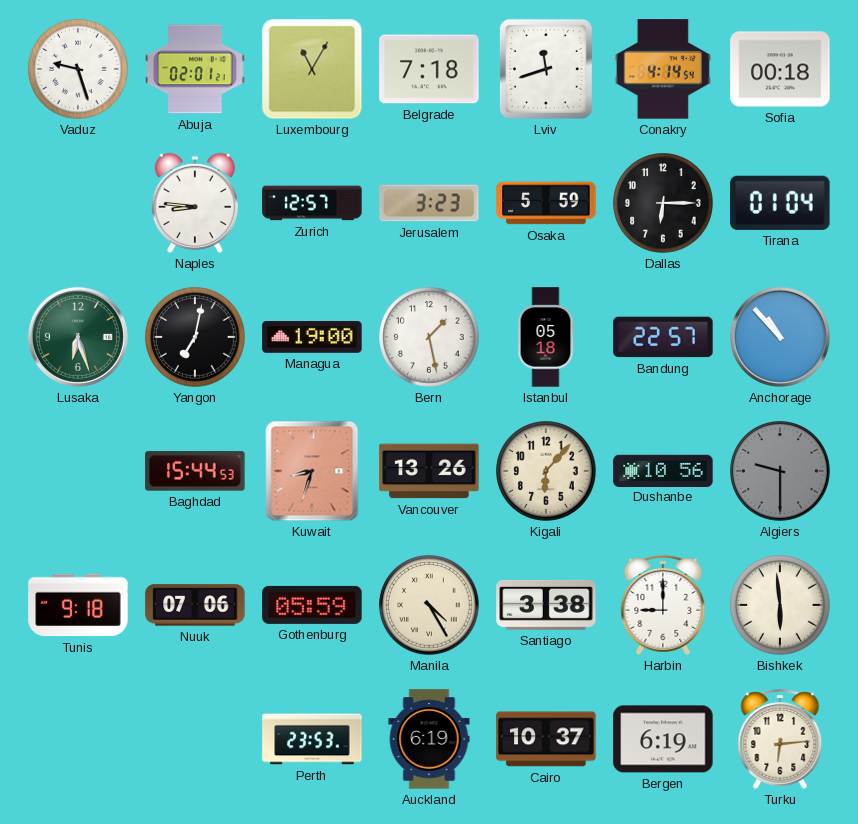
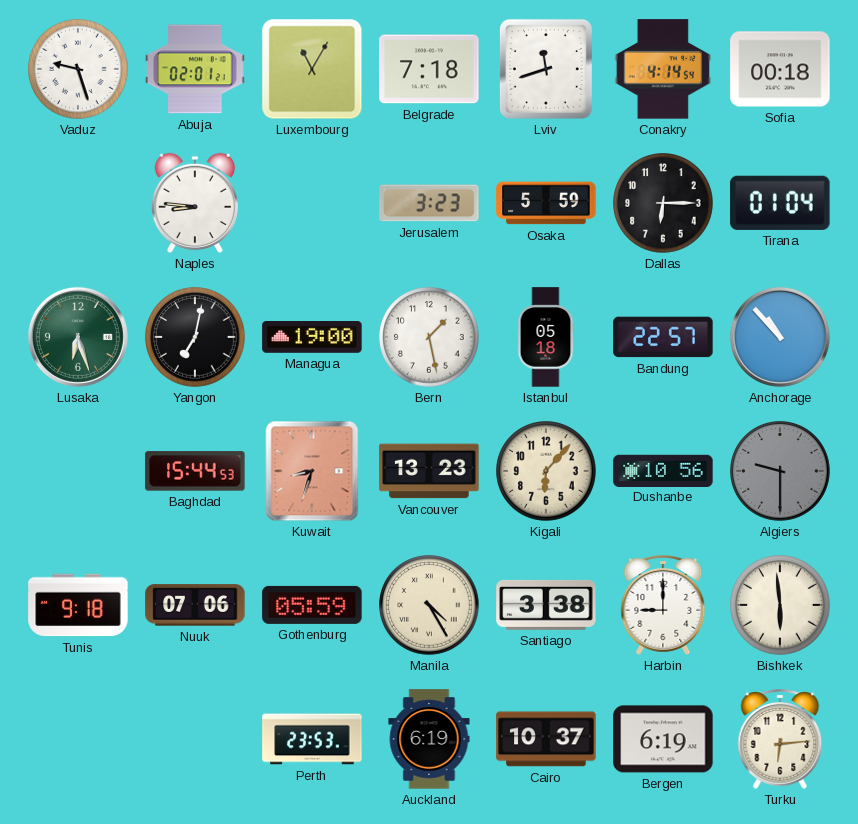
Zurich: 12:57 -> none
Vancouver: 13:26 -> 13:23
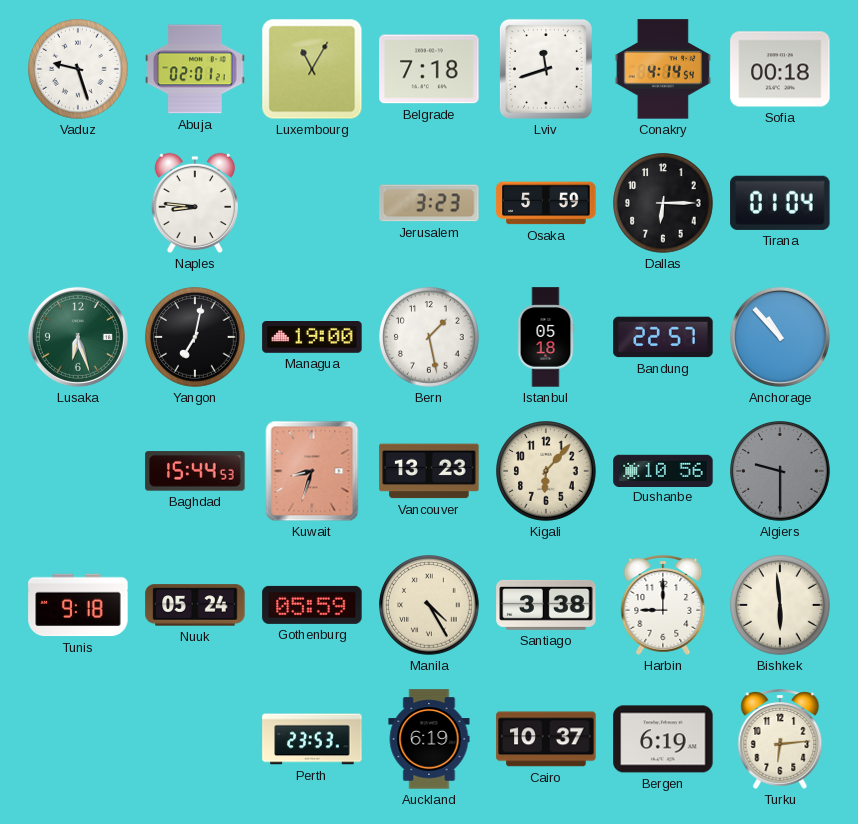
Nuuk: 07:06 -> 05:24
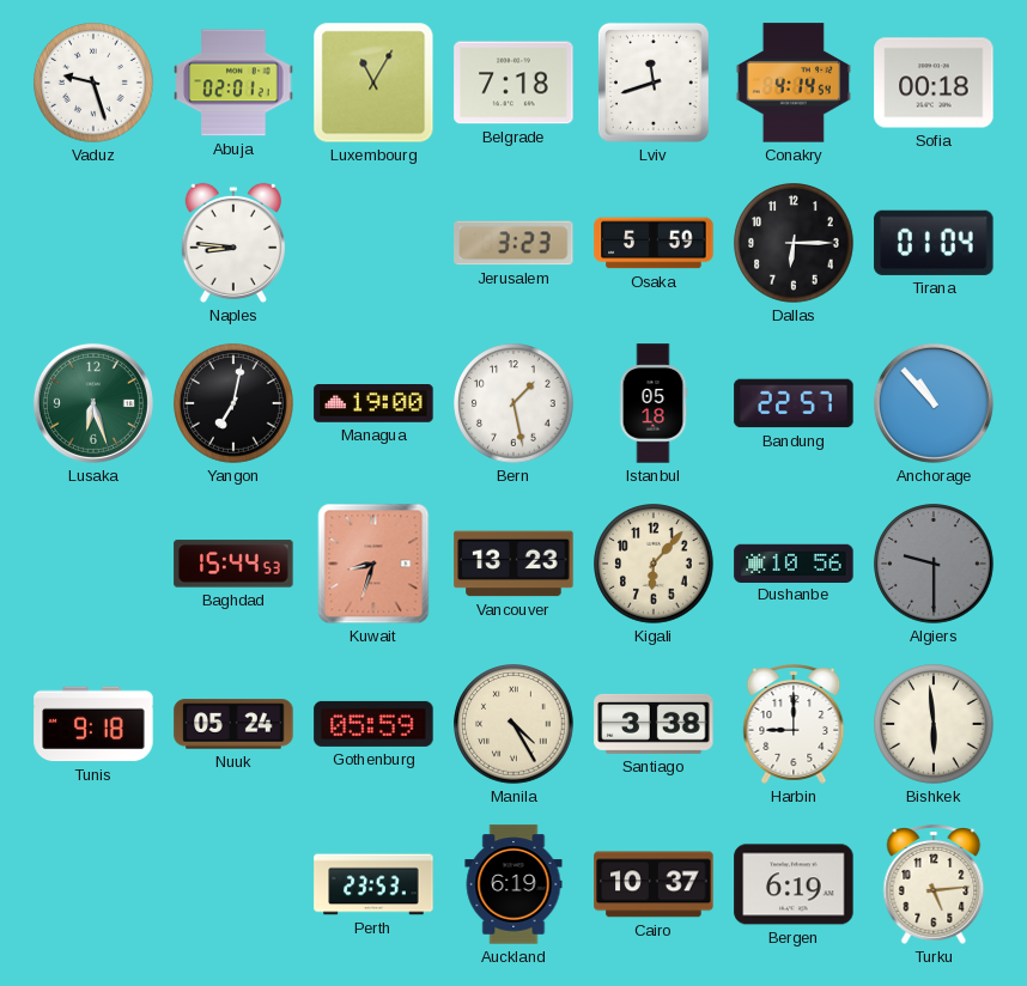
Turku: 6:14 -> 5:14
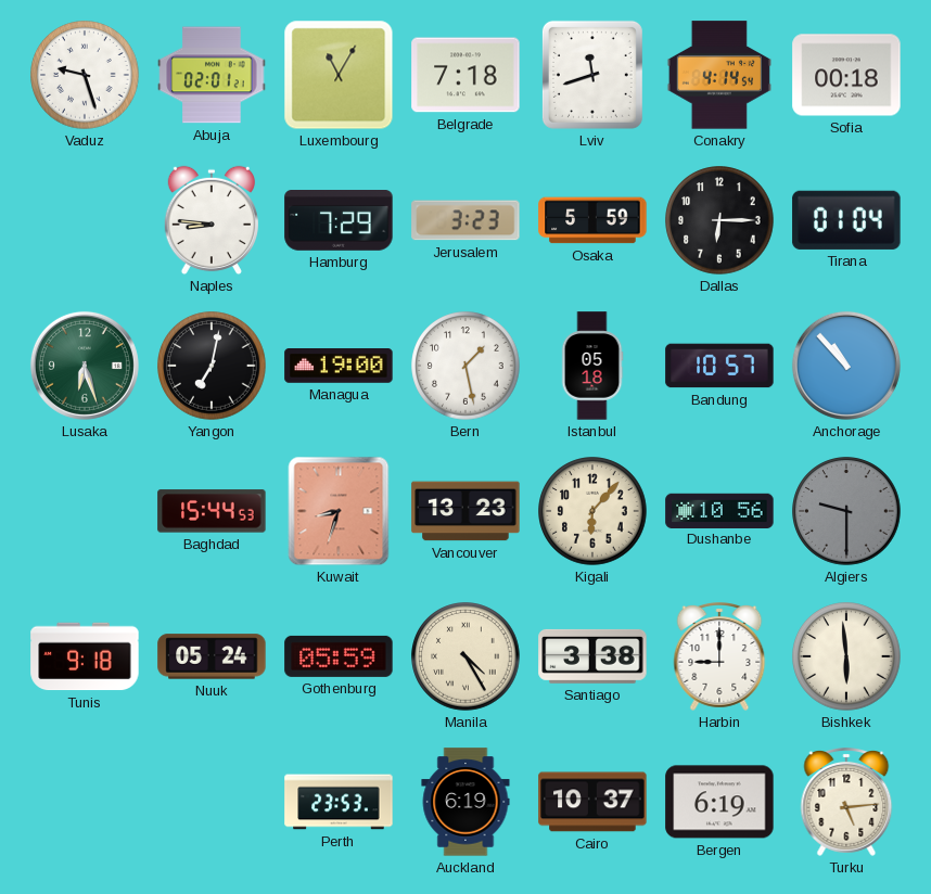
Hamburg: none -> 7:29
Bandung: 22:57 -> 10:57
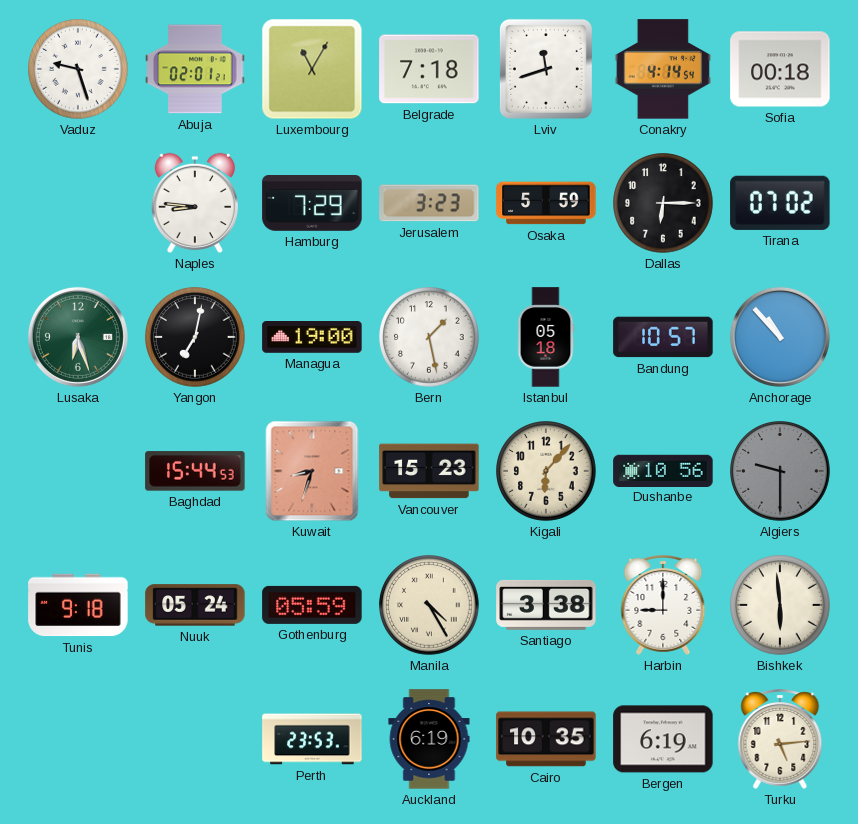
Tirana: 01:04 -> 07:02
Vancouver: 13:23 -> 15:23
Cairo: 10:37 -> 10:35
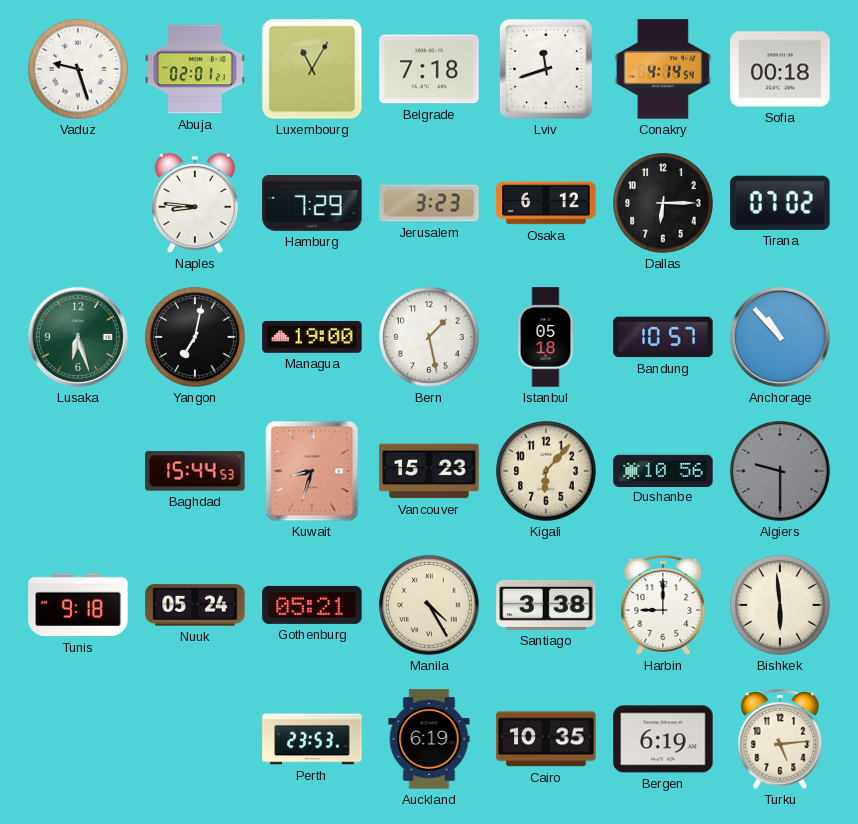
Osaka: 5:59 -> 6:12
Gothenburg: 05:59 -> 05:21
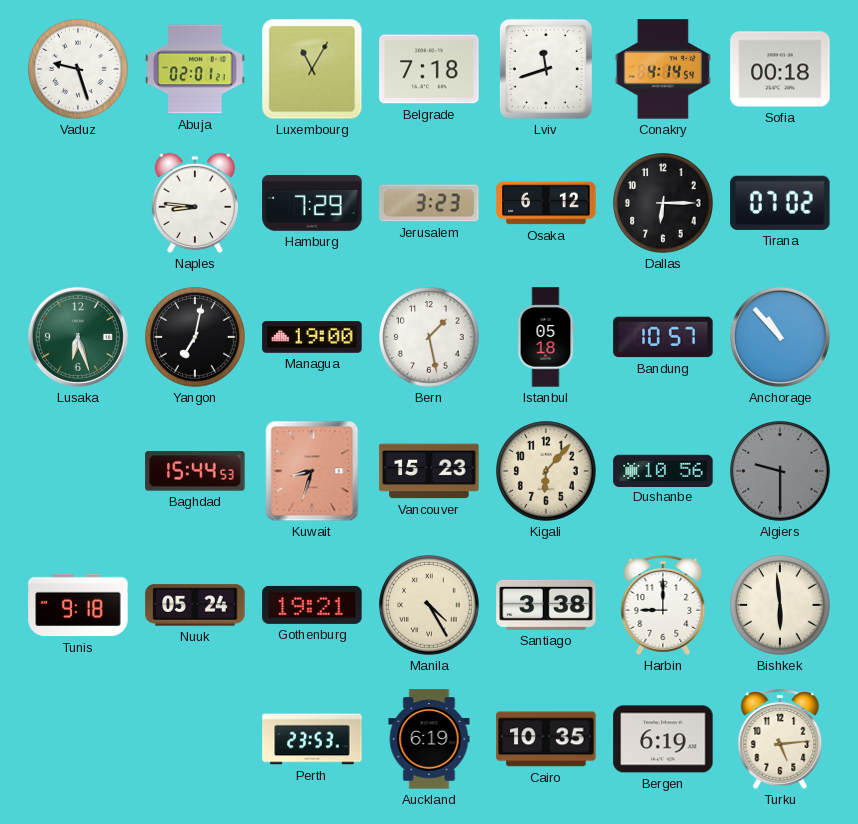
Gothenburg: 05:21 -> 19:21
